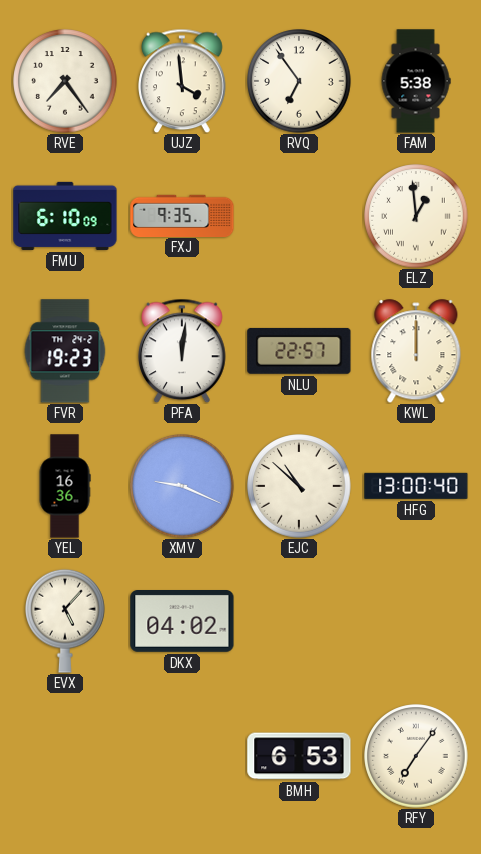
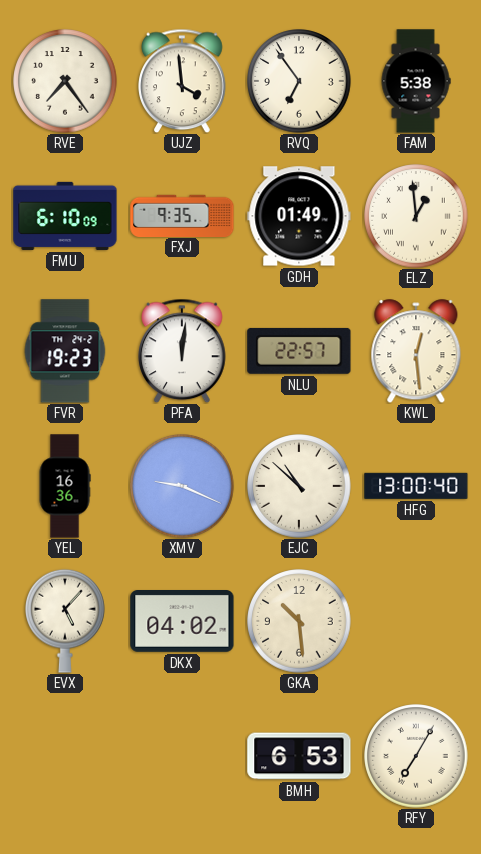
GDH: none -> 01:49
KWL: 12:00 -> 12:29
GKA: none -> 10:29
RFY: 7:06 -> 7:05
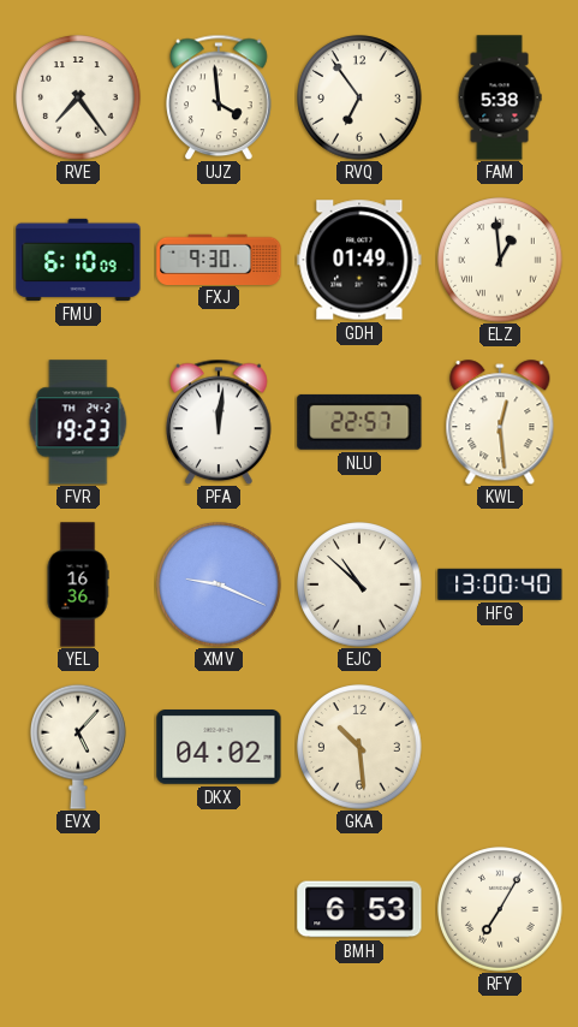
FXJ: 9:35 -> 9:30
